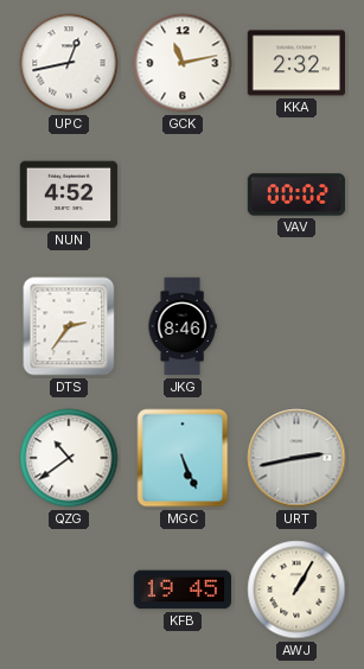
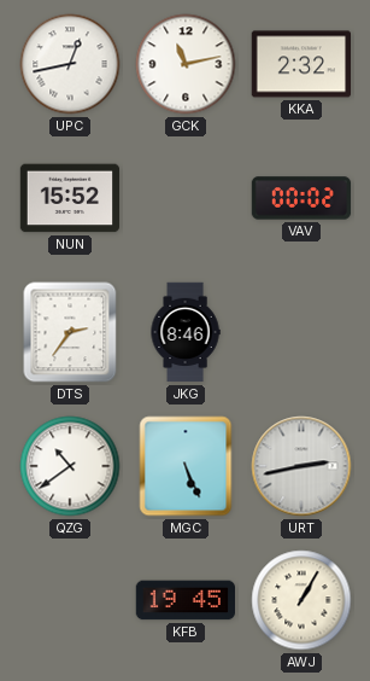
NUN: 4:52 -> 15:52
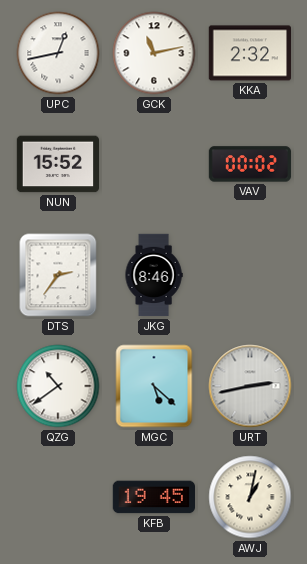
MGC: 5:26 -> 5:22
AWJ: 1:05 -> 1:02
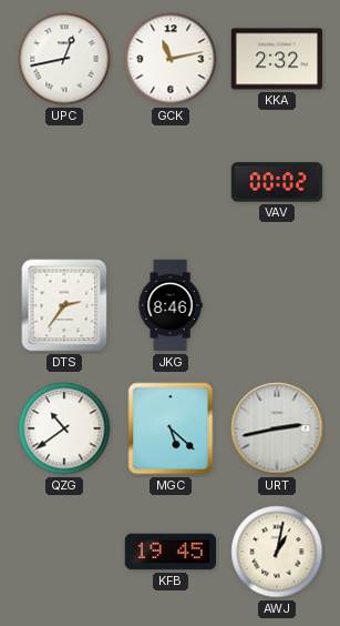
NUN: 15:52 -> none
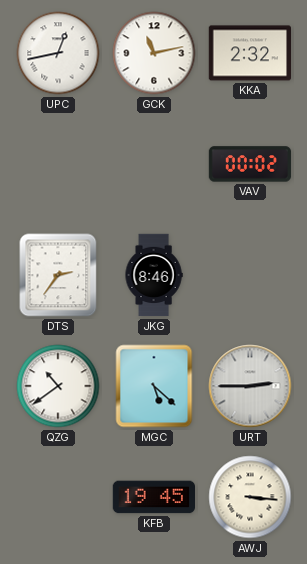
URT: 2:43 -> 2:45
AWJ: 1:02 -> 3:16
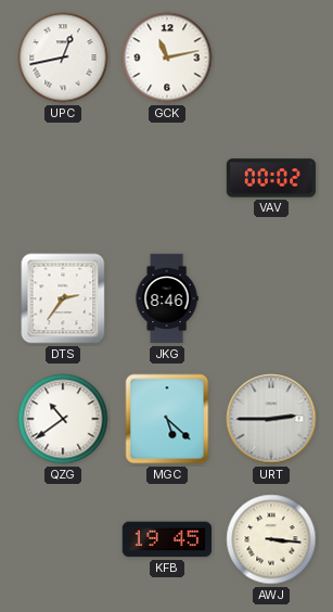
KKA: 2:32 -> none
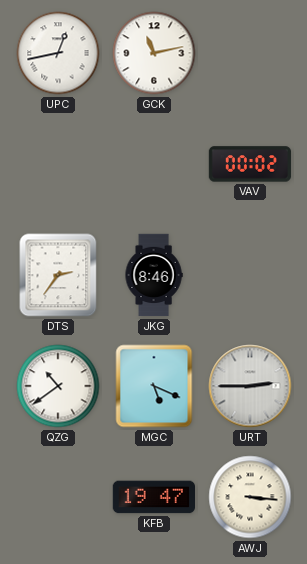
MGC: 5:22 -> 5:19
KFB: 19:45 -> 19:47
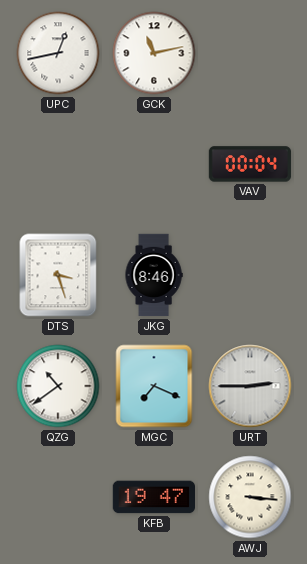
VAV: 00:02 -> 00:04
DTS: 2:36 -> 3:27
MGC: 5:19 -> 7:19
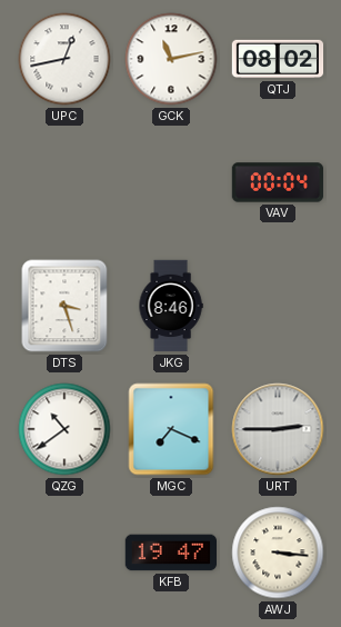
QTJ: none -> 08:02
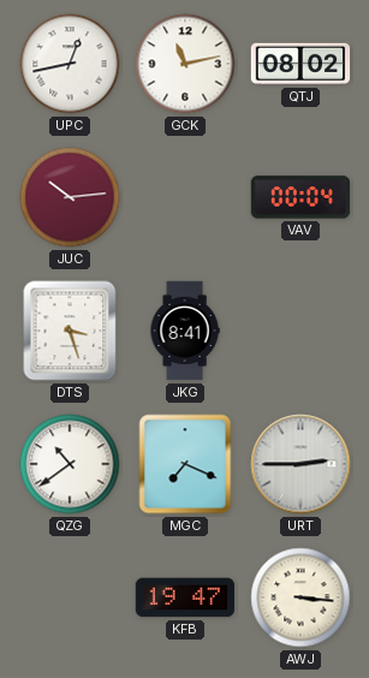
JUC: none -> 10:14
JKG: 8:46 -> 8:41
